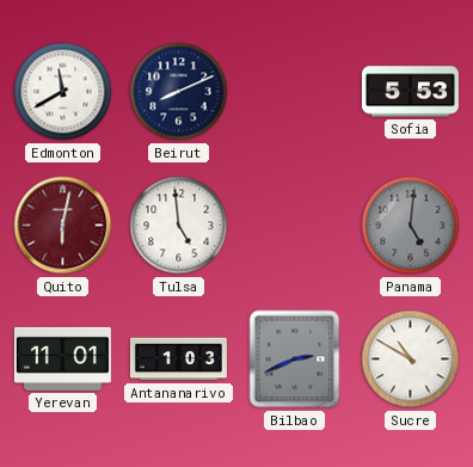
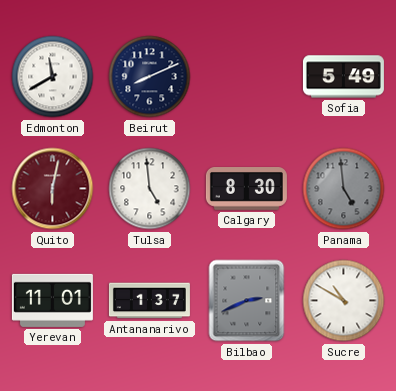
Sofia: 5:53 -> 5:49
Calgary: none -> 8:30
Panama: 5:01 -> 4:59
Antananarivo: 1:03 -> 1:37
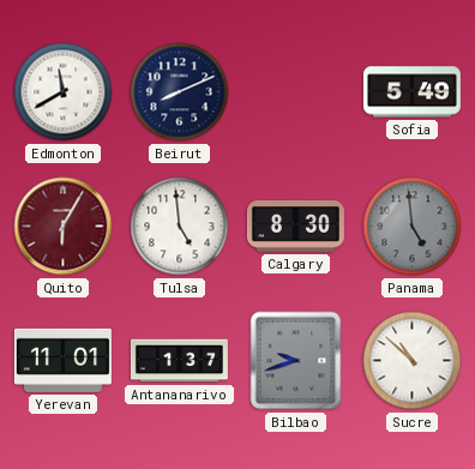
Quito: 6:02 -> 6:05
Bilbao: 2:41 -> 9:42
Sucre: 10:50 -> 10:52
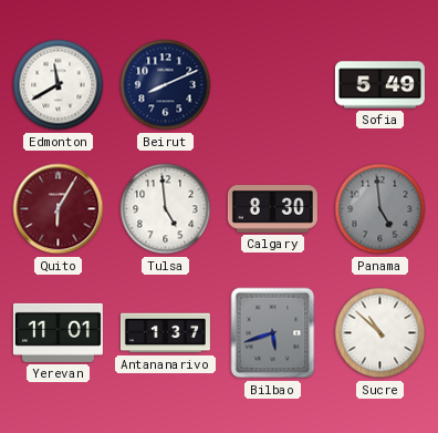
Bilbao: 9:42 -> 5:42
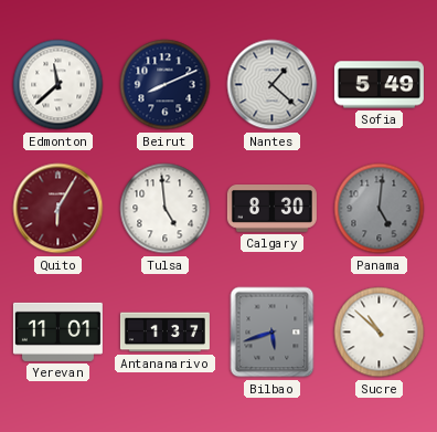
Edmonton: 11:40 -> 11:38
Nantes: none -> 1:22
Panama: 4:59 -> 5:01
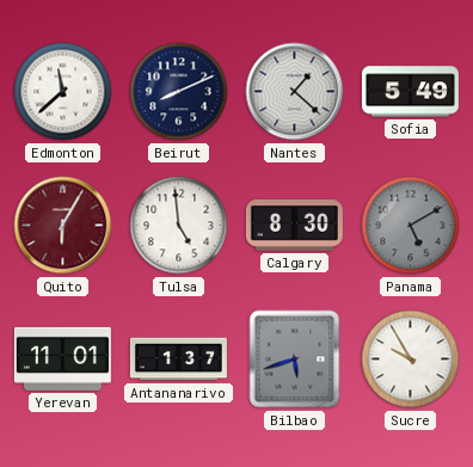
Panama: 5:01 -> 5:10
Sucre: 10:52 -> 9:55
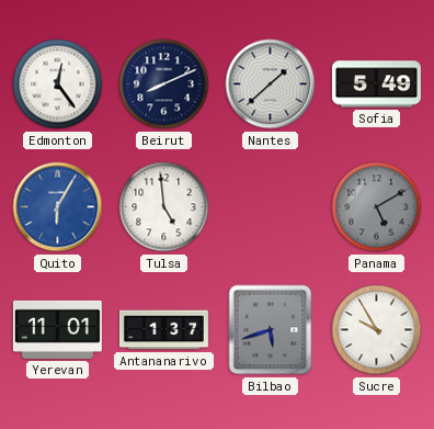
Edmonton: 11:38 -> 12:24
Nantes: 1:22 -> 1:38
Quito dial: burgundy -> blue
Calgary: 8:30 -> none
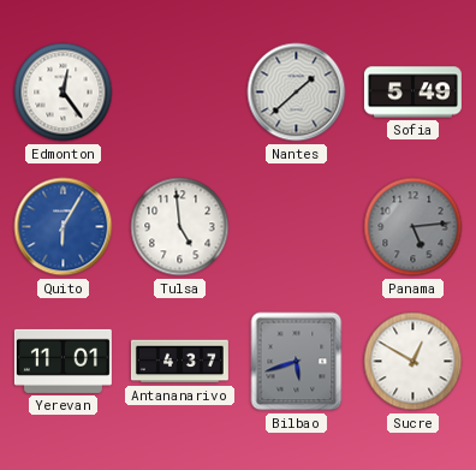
Beirut: 8:11 -> none
Panama: 5:10 -> 5:14
Antananarivo: 1:37 -> 4:37
Sucre: 9:55 -> 12:50
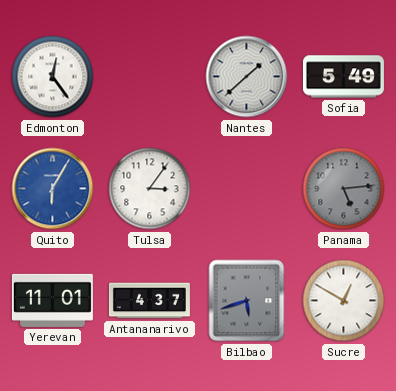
Tulsa: 4:59 -> 3:06
